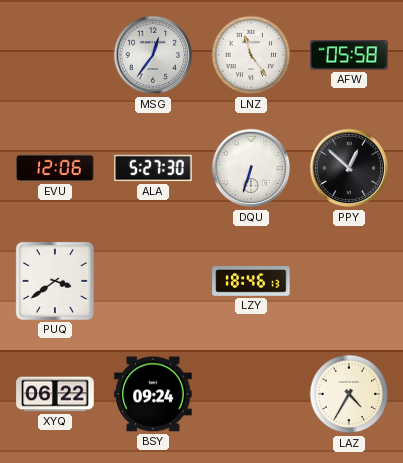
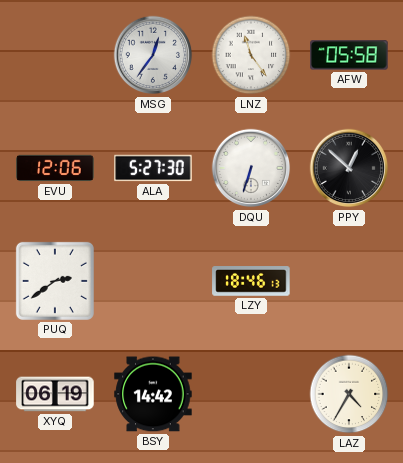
PUQ: 3:39 -> 2:39
XYQ: 06:22 -> 06:19
BSY: 09:24 -> 14:42
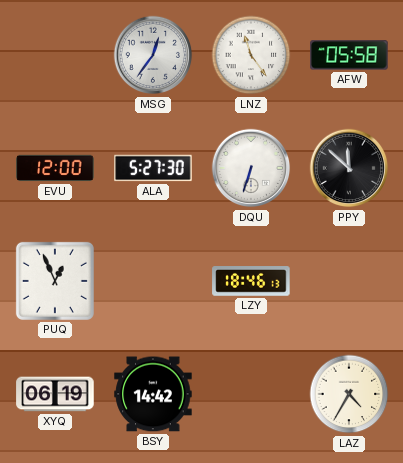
EVU: 12:06 -> 12:00
PPY: 12:52 -> 11:52
PUQ: 2:39 -> 12:56
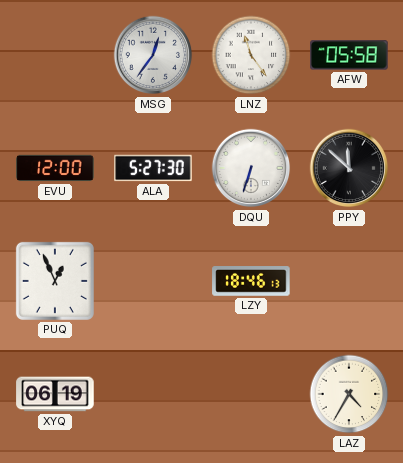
BSY: 14:42 -> none
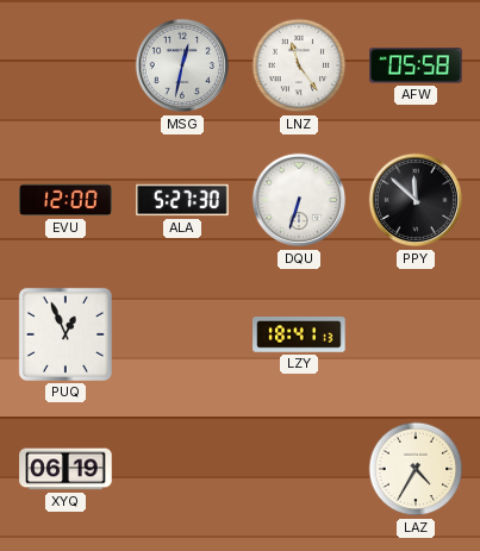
MSG: 12:36 -> 12:32
LZY: 18:46 -> 18:41
